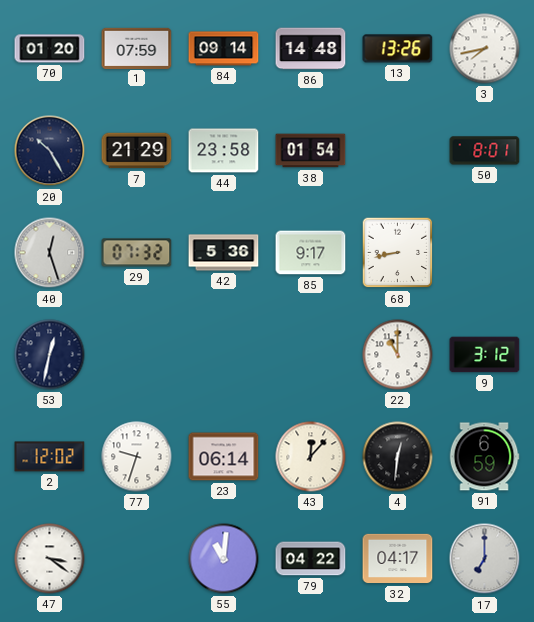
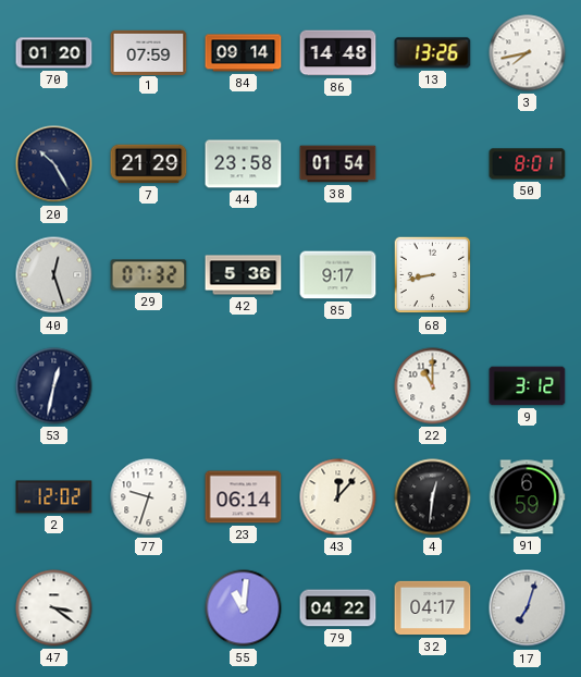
17: 7:00 -> 7:03
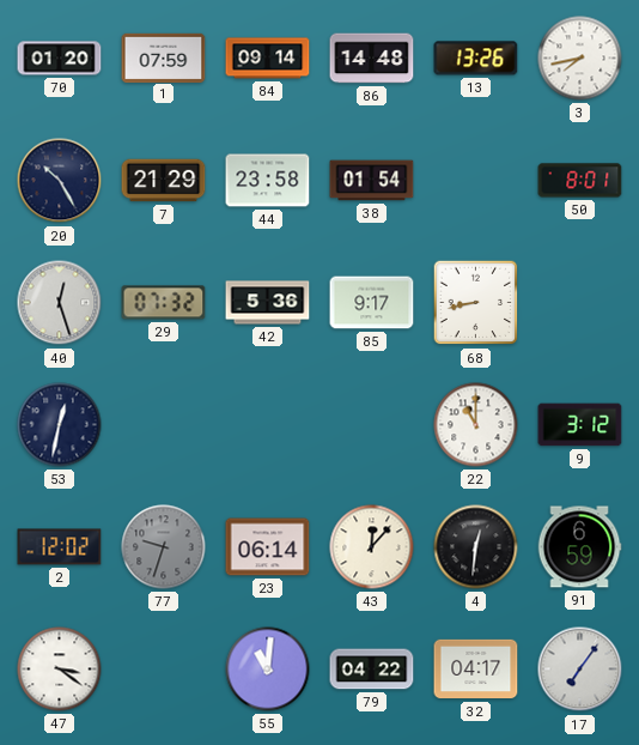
77 dial: white -> grey
17: 7:03 -> 7:06
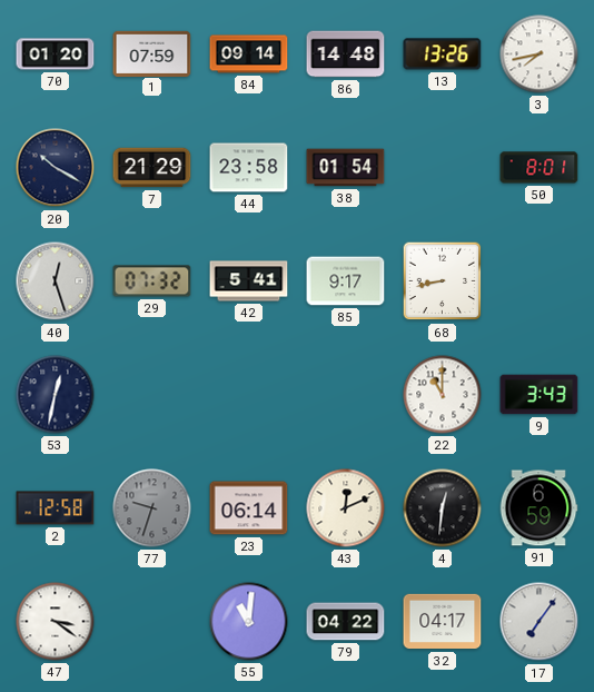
20: 10:25 -> 10:20
42: 5:36 -> 5:41
9: 3:12 -> 3:43
2: 12:02 -> 12:58
43: 12:07 -> 12:11
